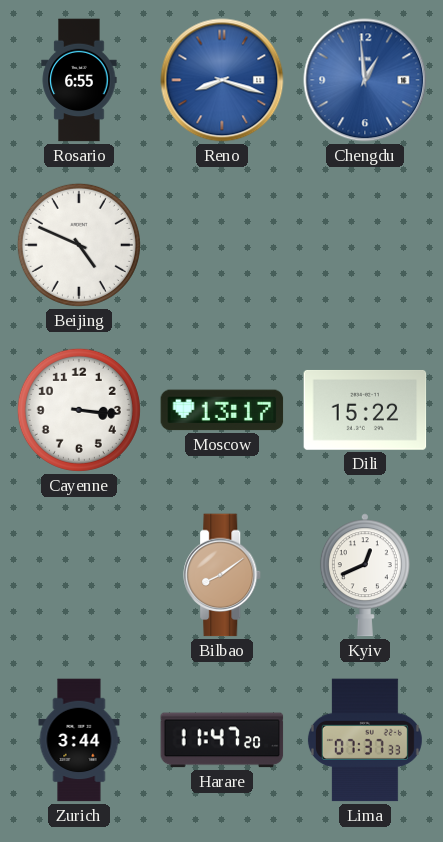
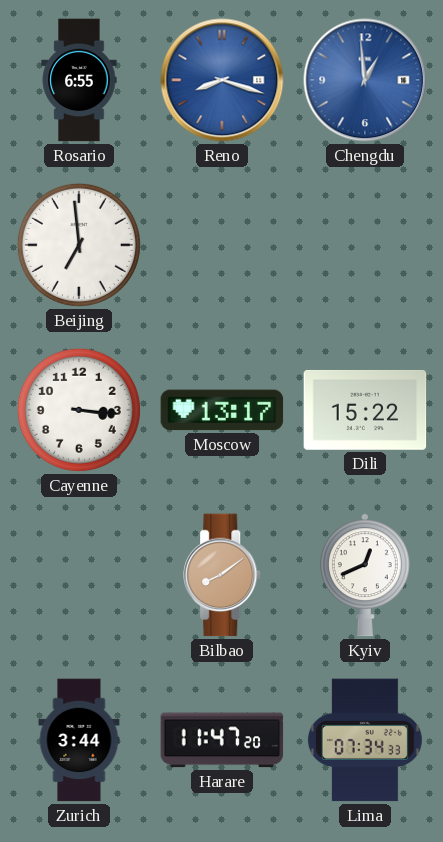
Beijing: 4:49 -> 6:59
Lima: 07:37 -> 07:34
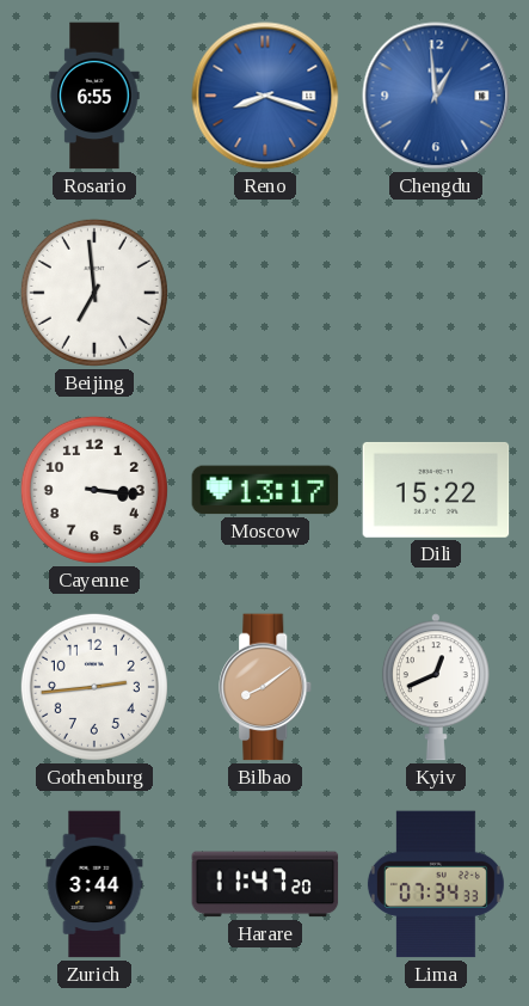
Gothenburg: none -> 2:44
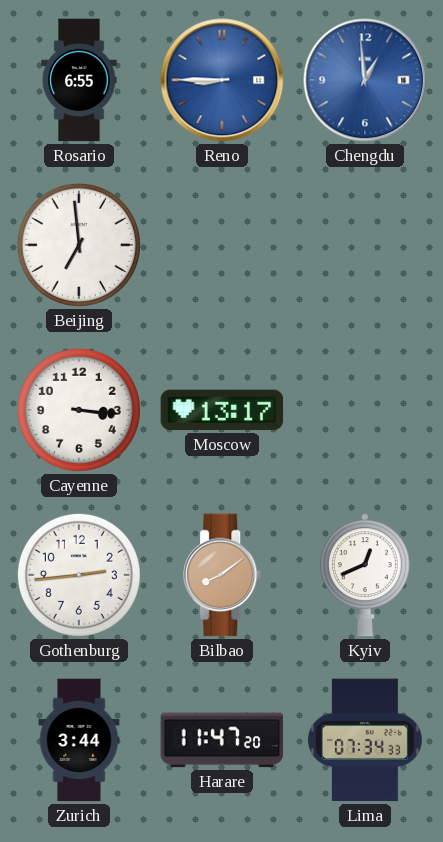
Reno: 8:18 -> 8:45
Dili: 15:22 -> none
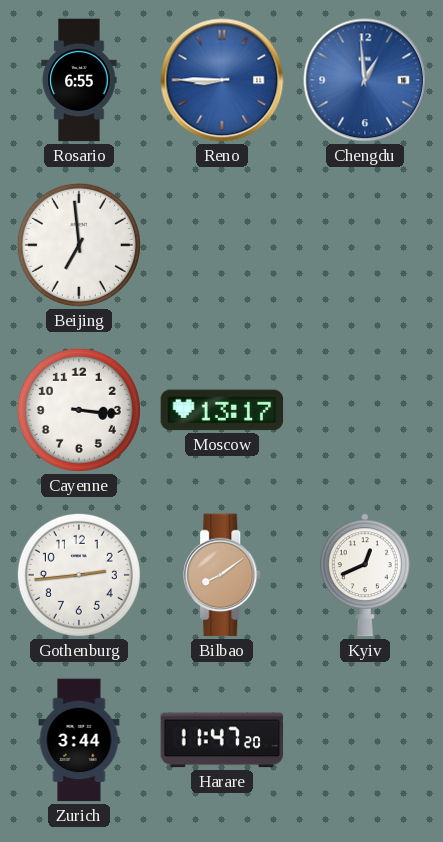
Lima: 07:34 -> none
